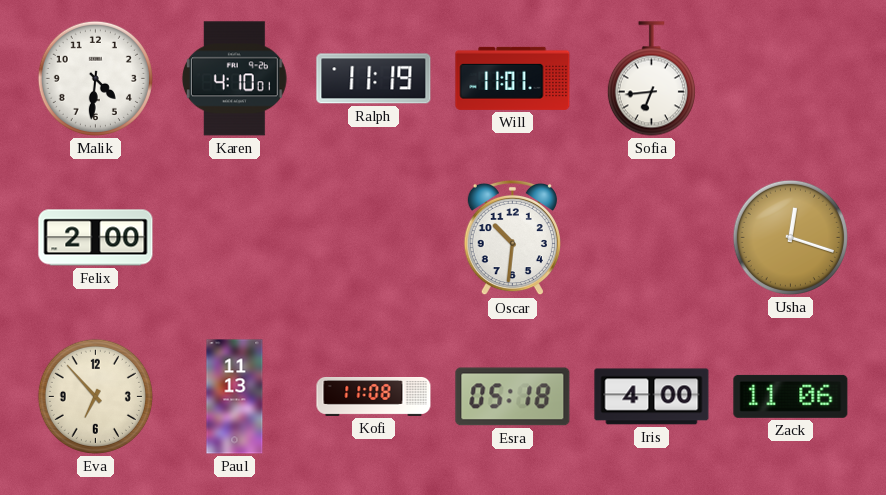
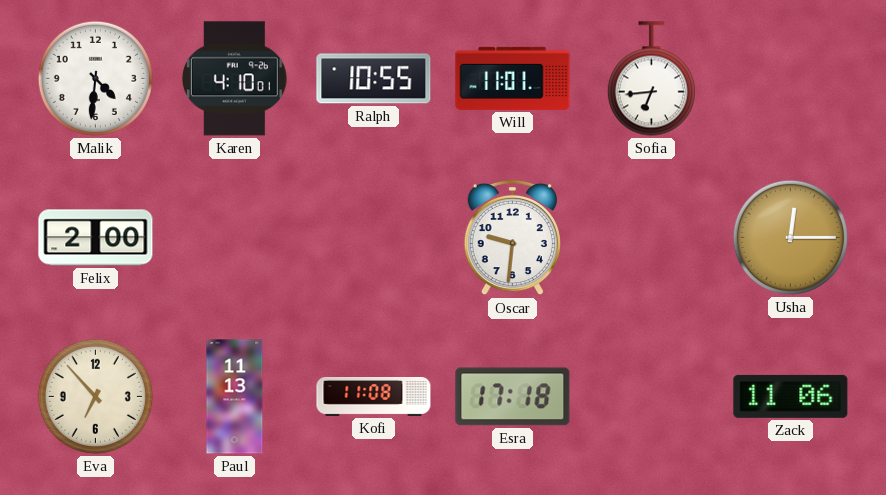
Ralph: 11:19 -> 10:55
Oscar: 10:31 -> 9:31
Usha: 12:18 -> 12:15
Esra: 05:18 -> 17:18
Iris: 4:00 -> none
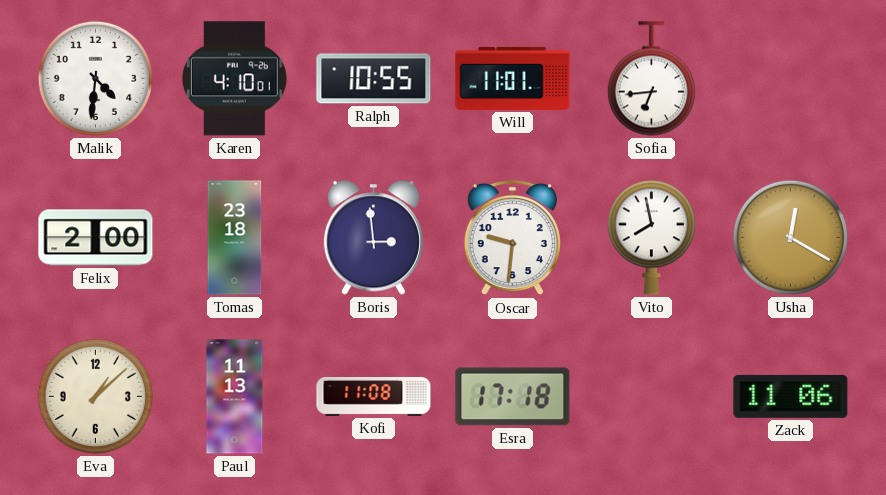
Tomas: none -> 23:18
Boris: none -> 2:59
Vito: none -> 7:58
Usha: 12:15 -> 12:20
Eva: 6:53 -> 1:08
